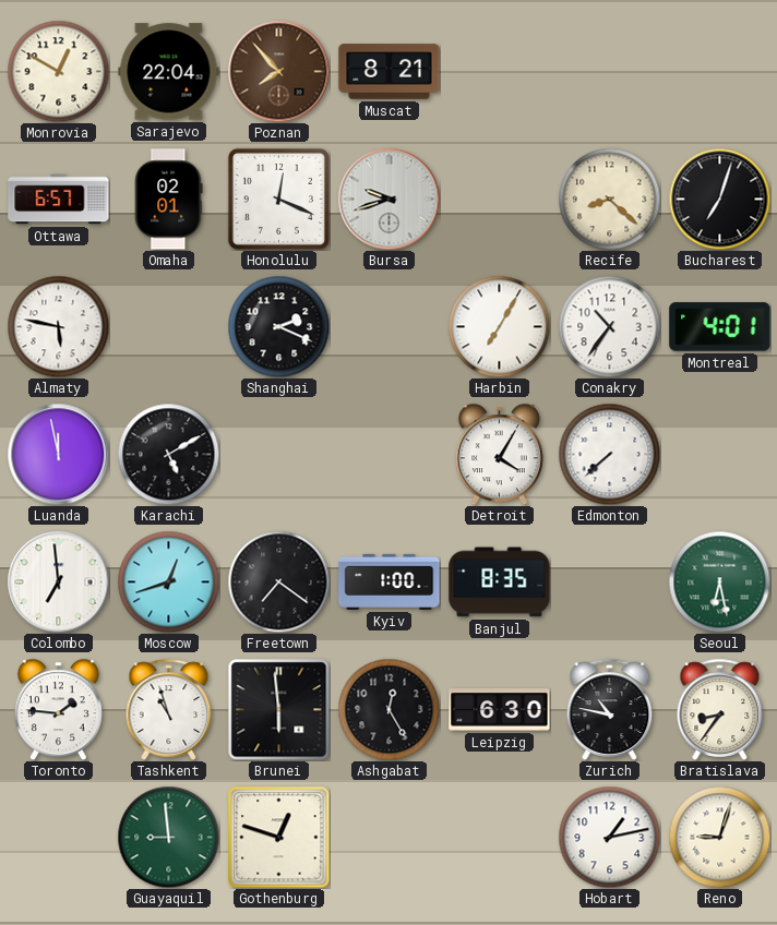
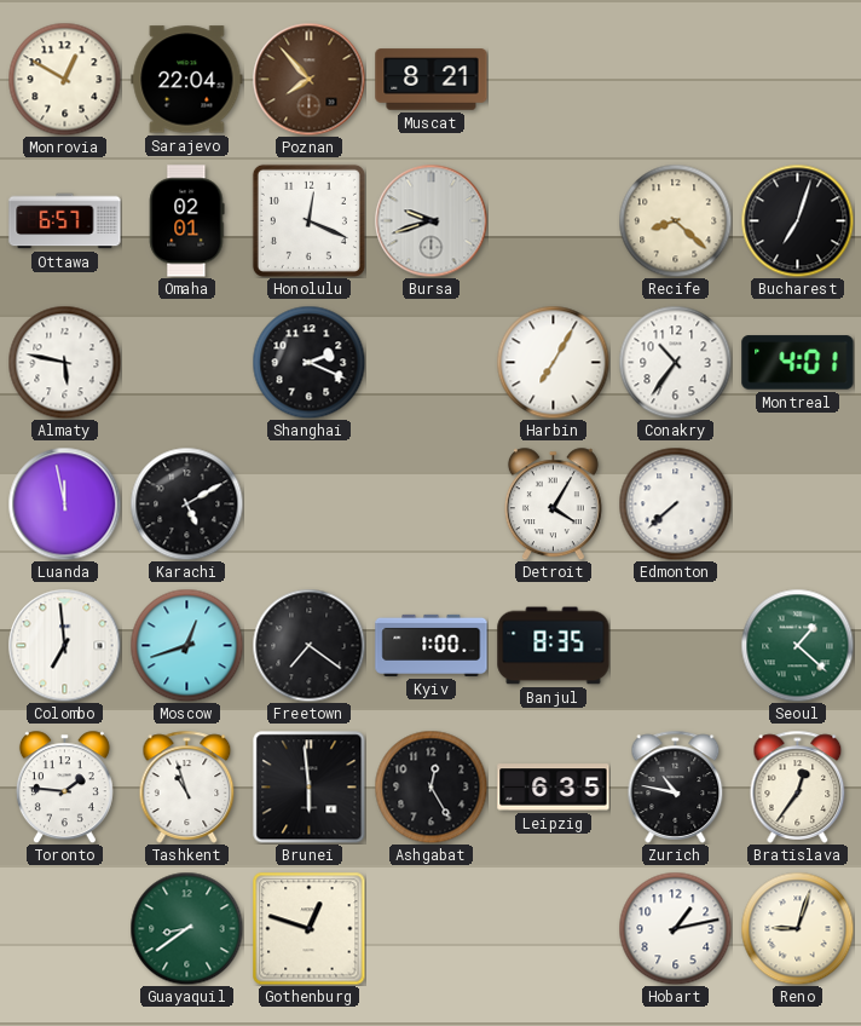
Seoul: 6:28 -> 1:22
Leipzig: 6:30 -> 6:35
Bratislava: 8:36 -> 12:36
Guayaquil: 8:59 -> 8:39
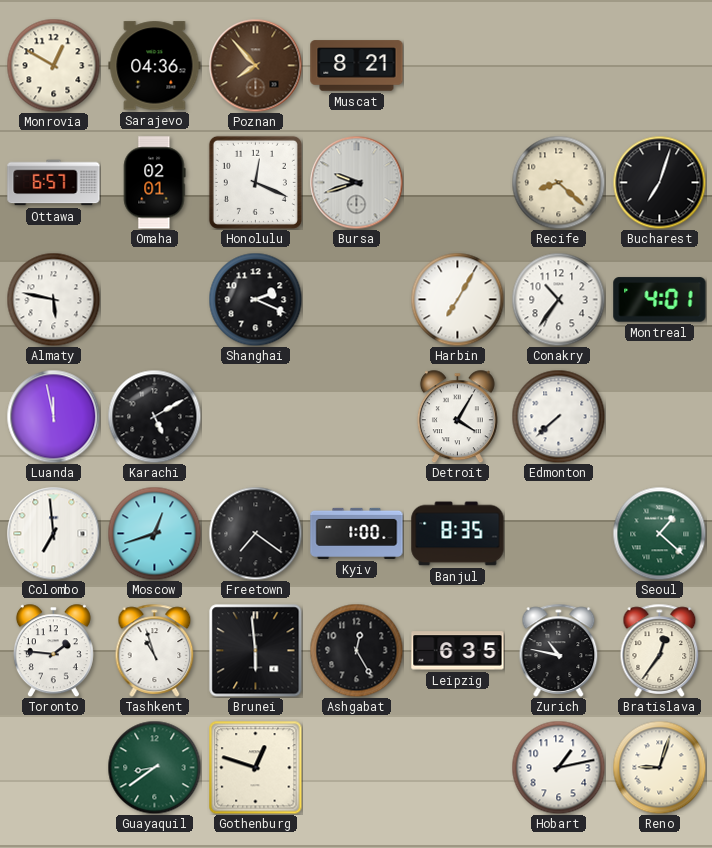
Sarajevo: 22:04 -> 04:36
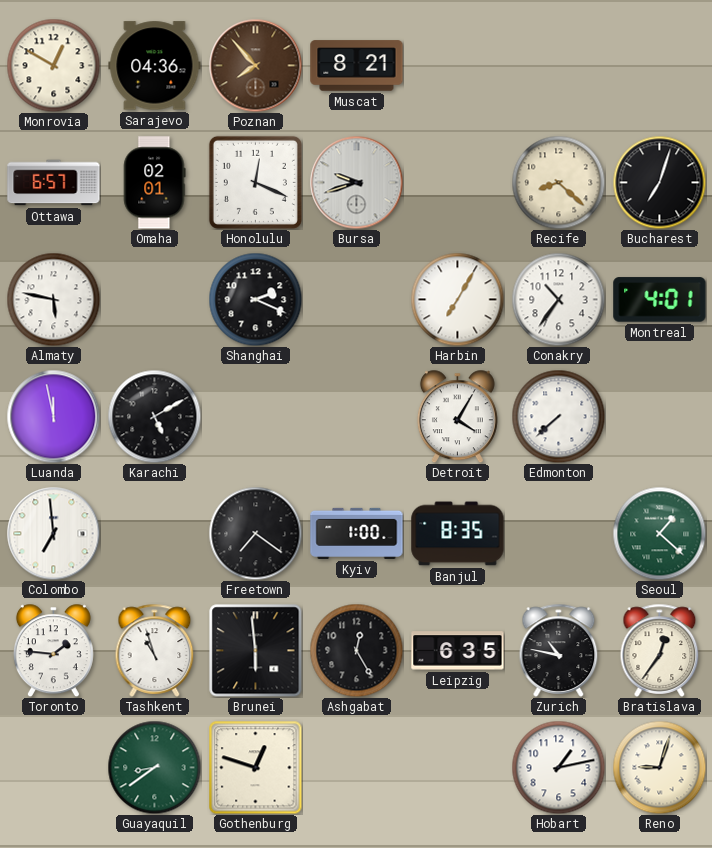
Moscow: 12:42 -> none
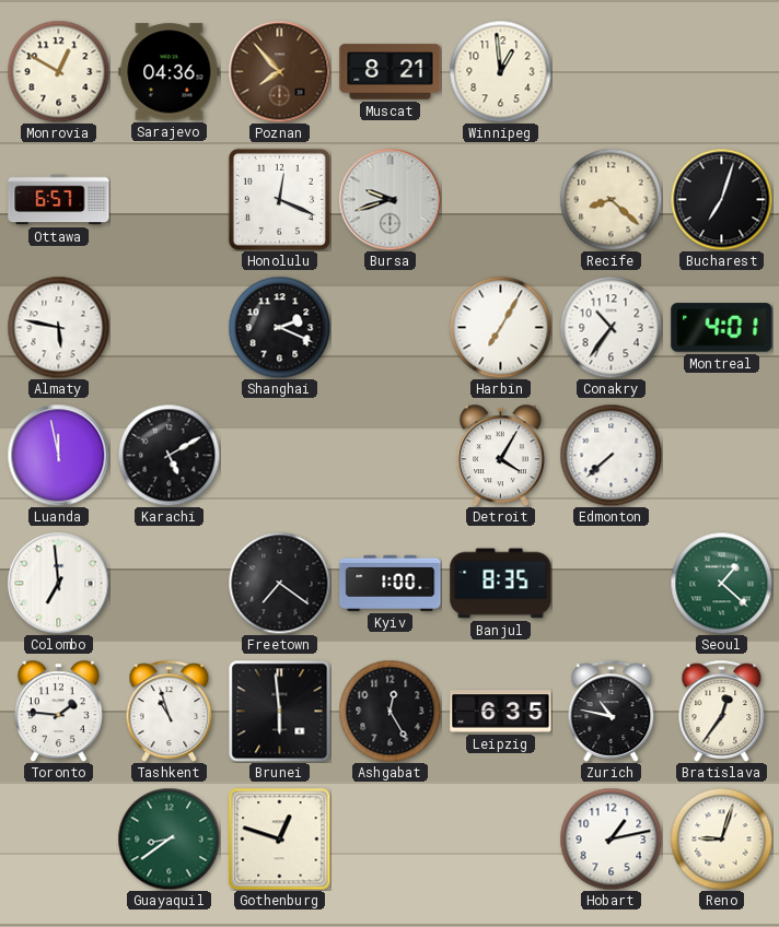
Winnipeg: none -> 12:59
Omaha: 02:01 -> none
